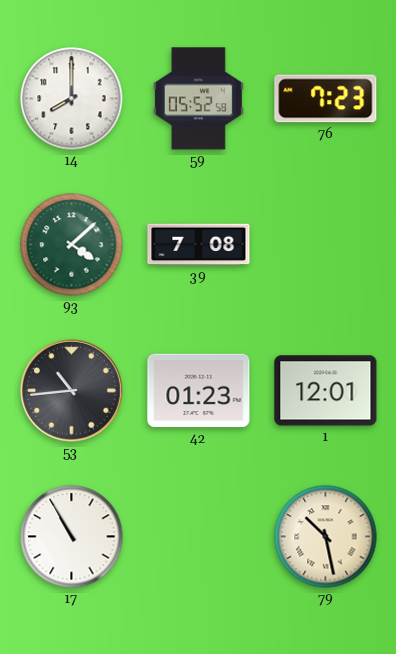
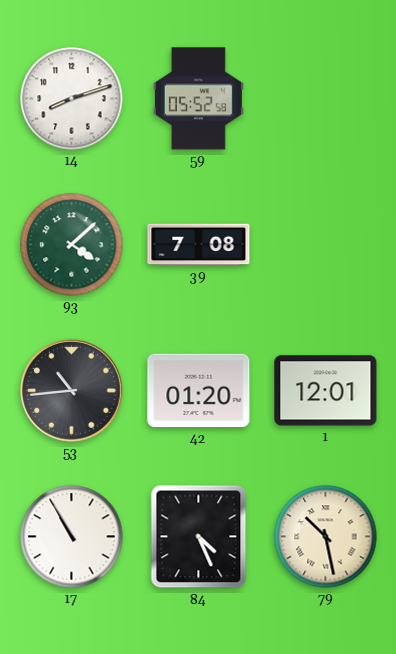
14: 8:00 -> 8:12
76: 7:23 -> none
42: 01:23 -> 01:20
84: none -> 4:26
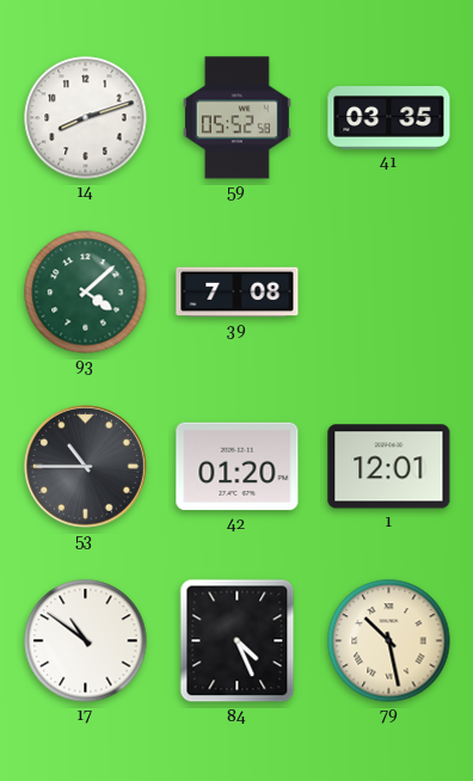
41: none -> 03:35
53: 10:44 -> 10:45
17: 10:55 -> 10:51
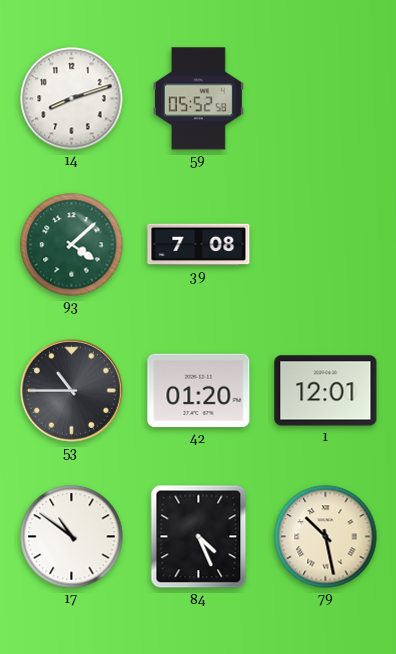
41: 03:35 -> none
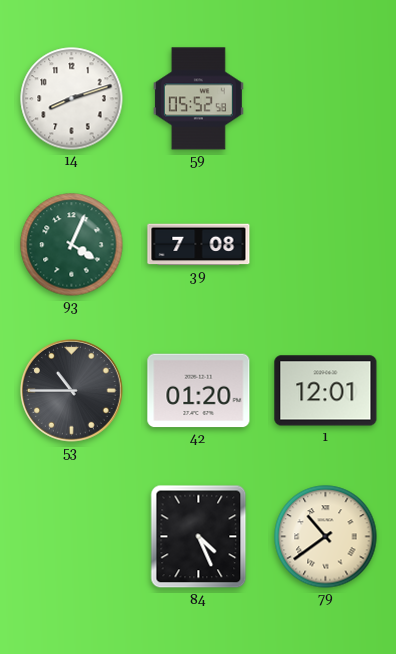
93: 4:08 -> 4:04
17: 10:51 -> none
79: 10:28 -> 10:39
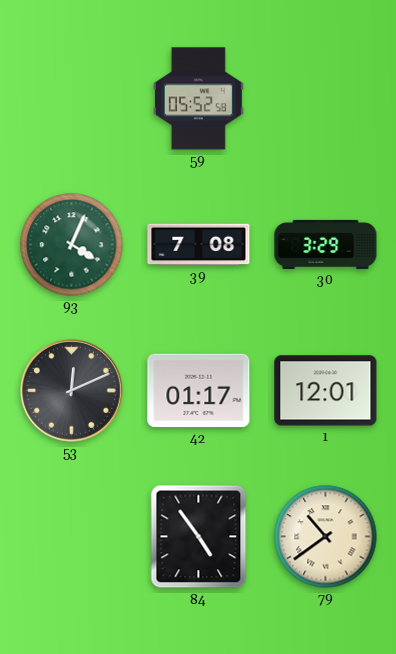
14: 8:12 -> none
30: none -> 3:29
53: 10:45 -> 12:11
42: 01:20 -> 01:17
84: 4:26 -> 4:54
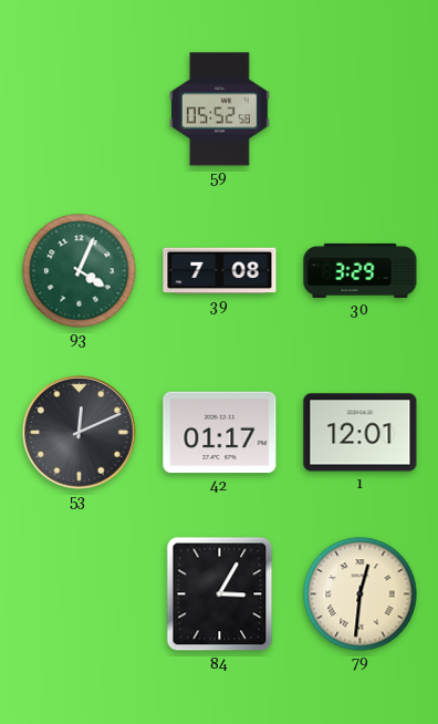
84: 4:54 -> 3:05
79: 10:39 -> 12:31
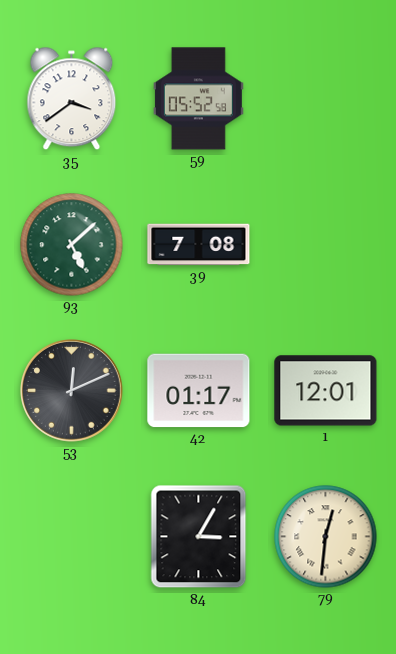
35: none -> 3:39
93: 4:04 -> 5:08
30: 3:29 -> none
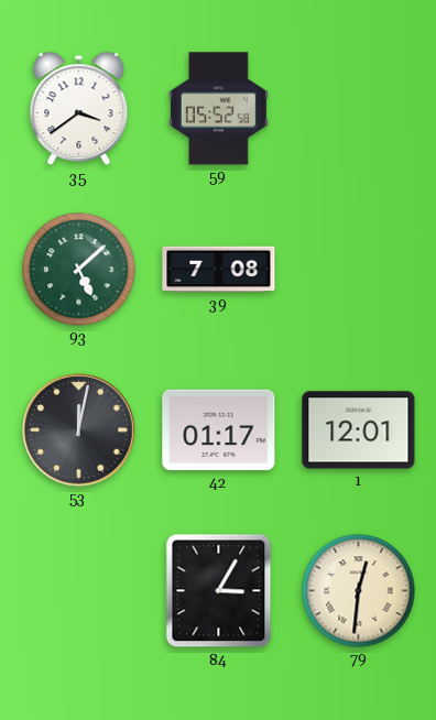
53: 12:11 -> 12:02
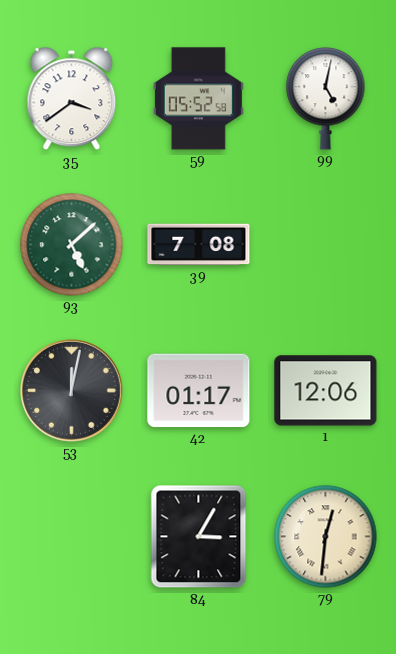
99: none -> 5:02
1: 12:01 -> 12:06
